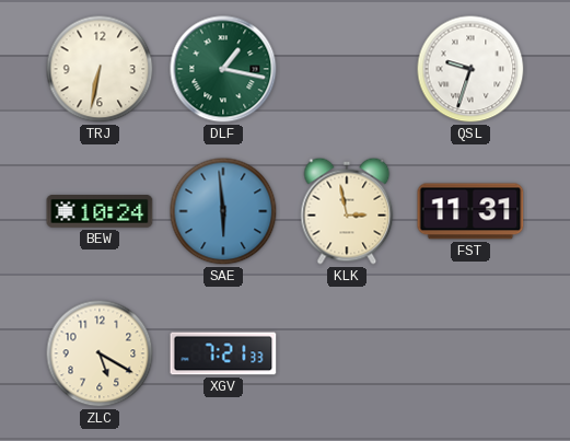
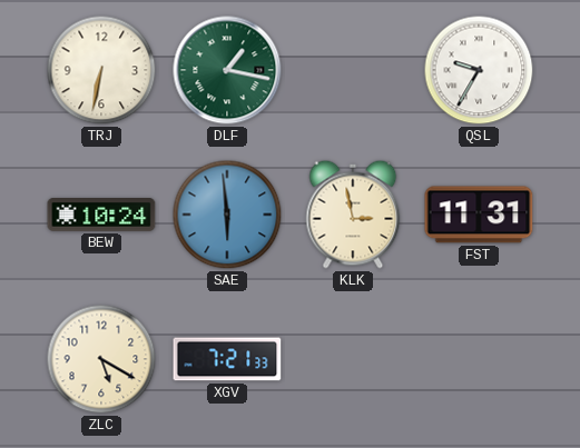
QSL: 9:33 -> 9:35
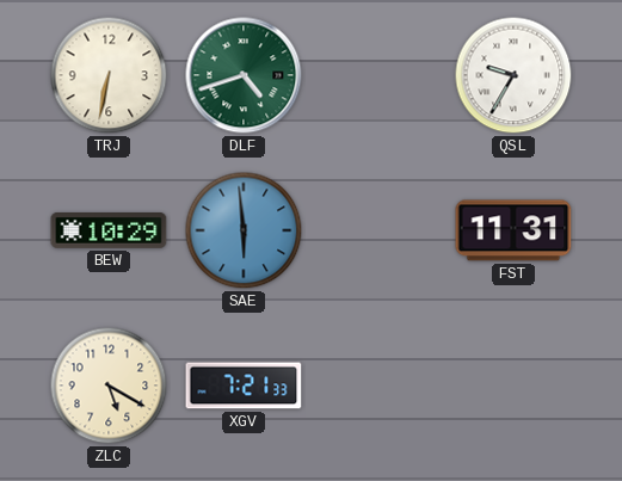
DLF: 1:17 -> 4:42
BEW: 10:24 -> 10:29
KLK: 2:58 -> none
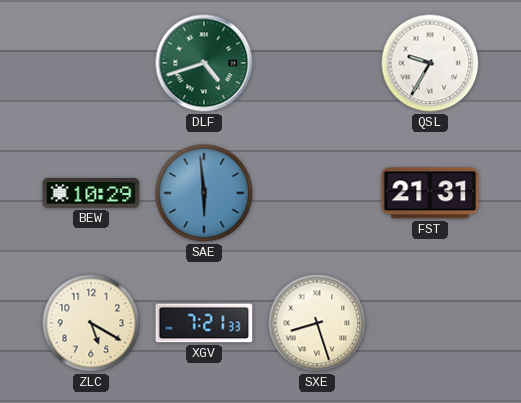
TRJ: 6:32 -> none
FST: 11:31 -> 21:31
SXE: none -> 8:27
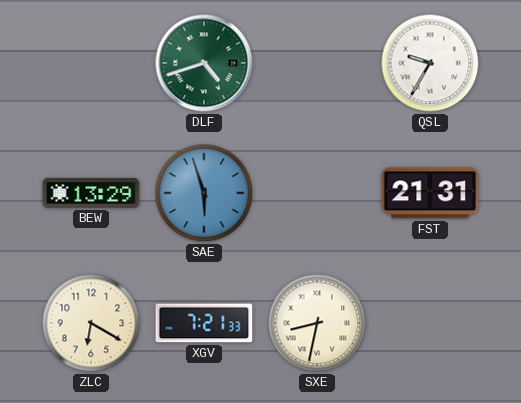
BEW: 10:29 -> 13:29
SAE: 5:59 -> 5:57
ZLC: 5:20 -> 6:20
SXE: 8:27 -> 8:32
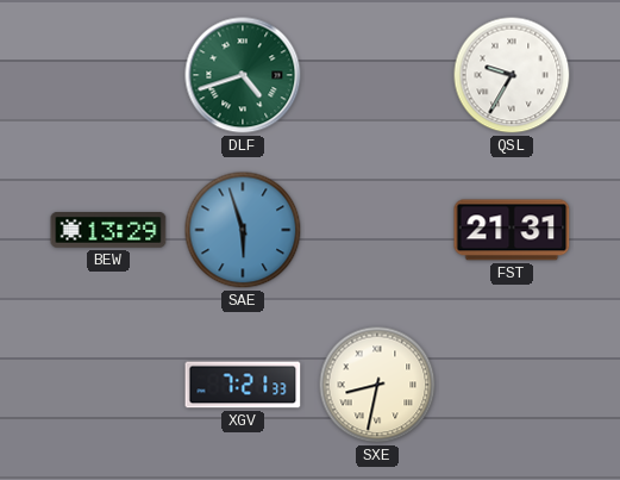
ZLC: 6:20 -> none
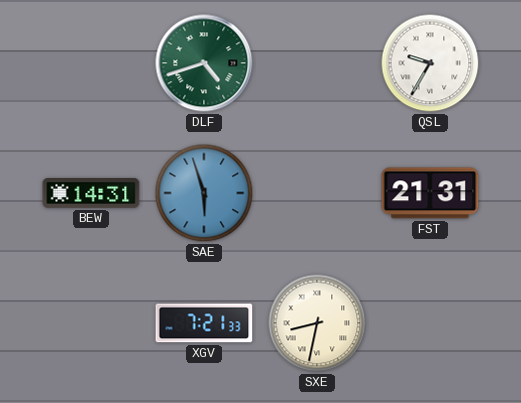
BEW: 13:29 -> 14:31
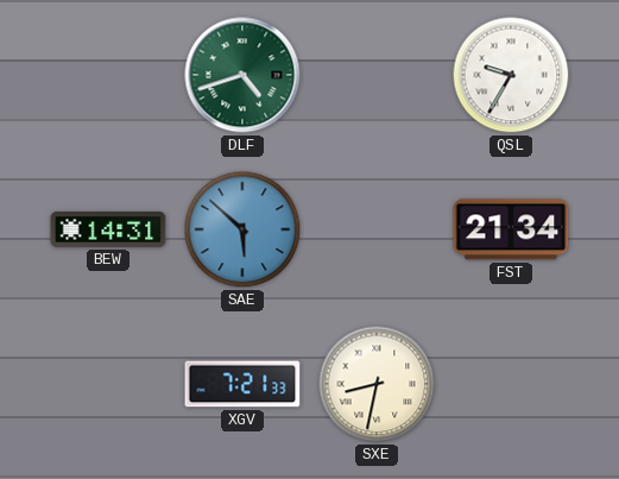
SAE: 5:57 -> 5:52
FST: 21:31 -> 21:34
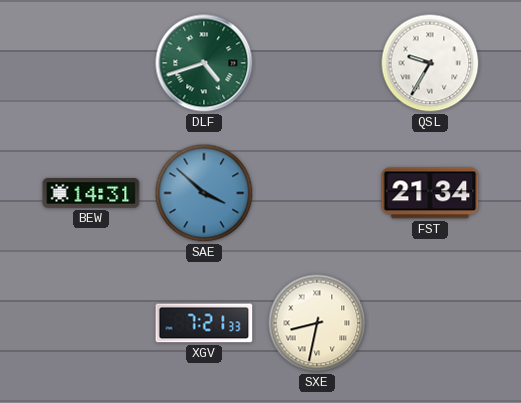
SAE: 5:52 -> 3:52
